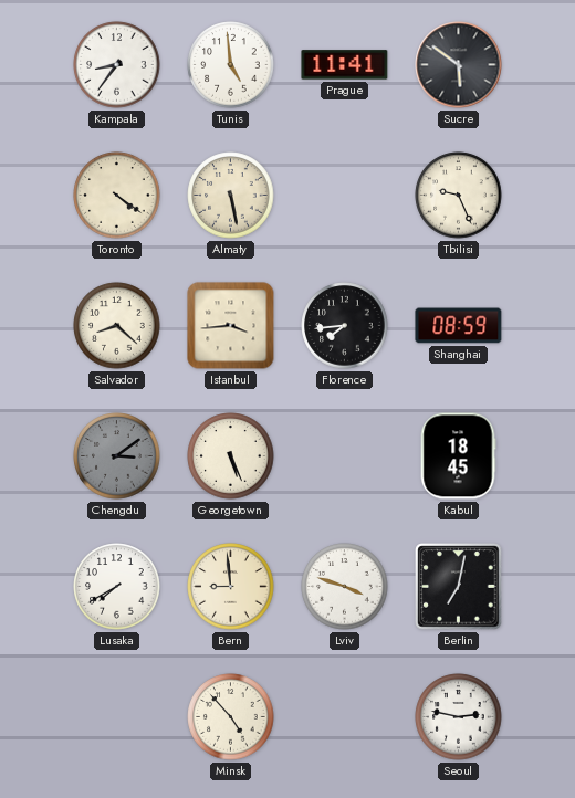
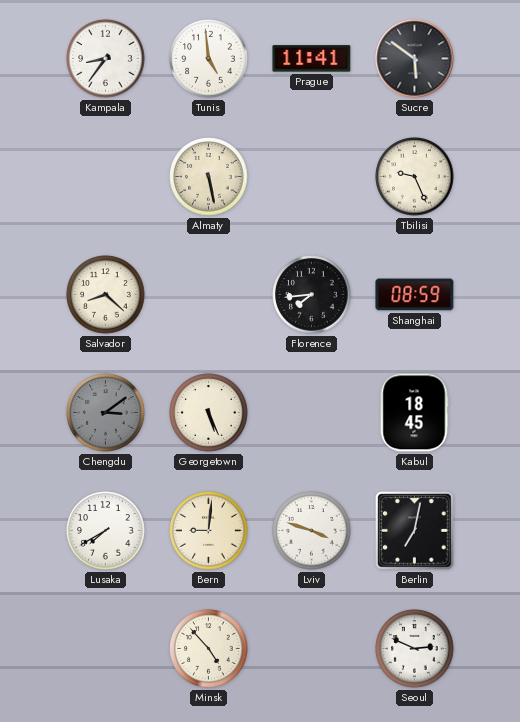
Toronto: 4:21 -> none
Istanbul: 3:44 -> none
Bern: 8:59 -> 9:01
Seoul: 2:47 -> 2:49
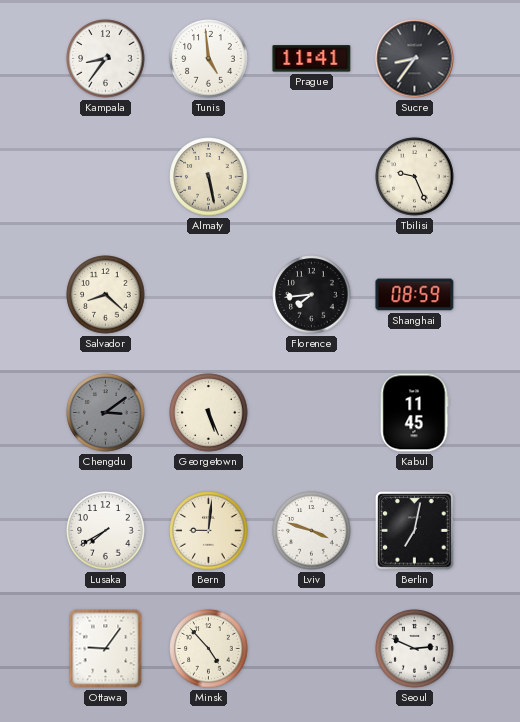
Sucre: 5:51 -> 8:36
Kabul: 18:45 -> 11:45
Ottawa: none -> 9:06
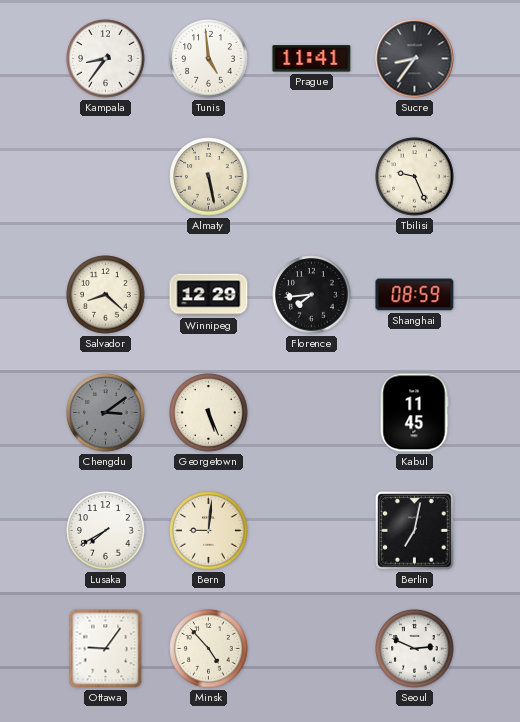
Winnipeg: none -> 12:29
Lviv: 3:48 -> none
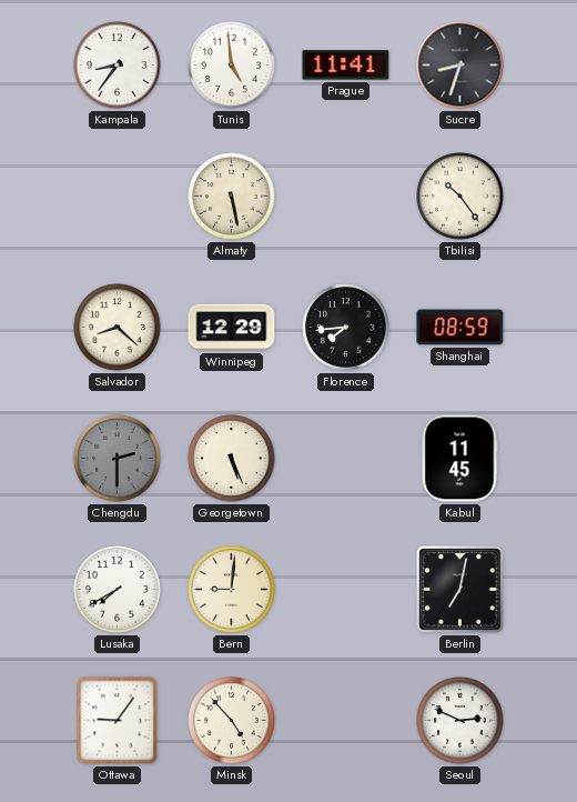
Sucre: 8:36 -> 8:33
Tbilisi: 9:26 -> 10:24
Chengdu: 3:09 -> 2:30
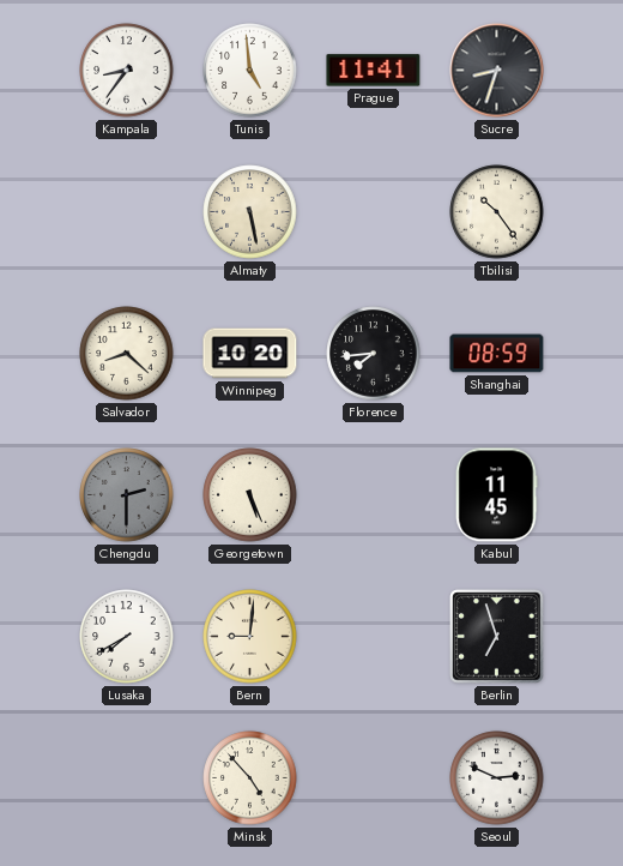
Winnipeg: 12:29 -> 10:20
Berlin: 7:02 -> 6:57
Ottawa: 9:06 -> none
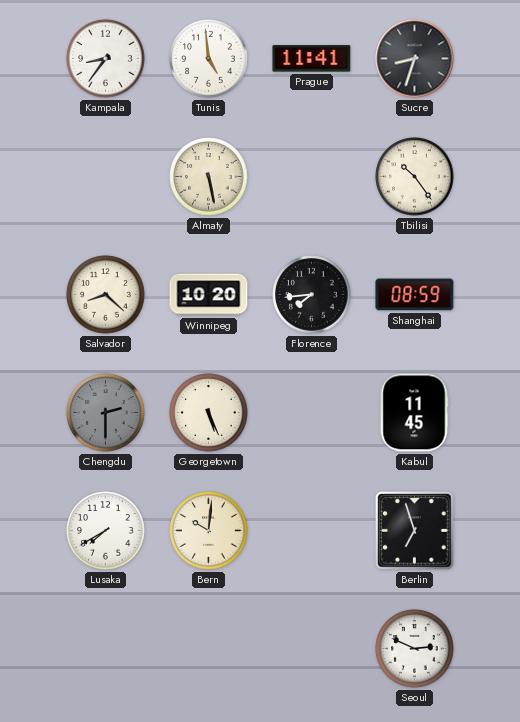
Bern: 9:01 -> 10:01
Minsk: 4:53 -> none
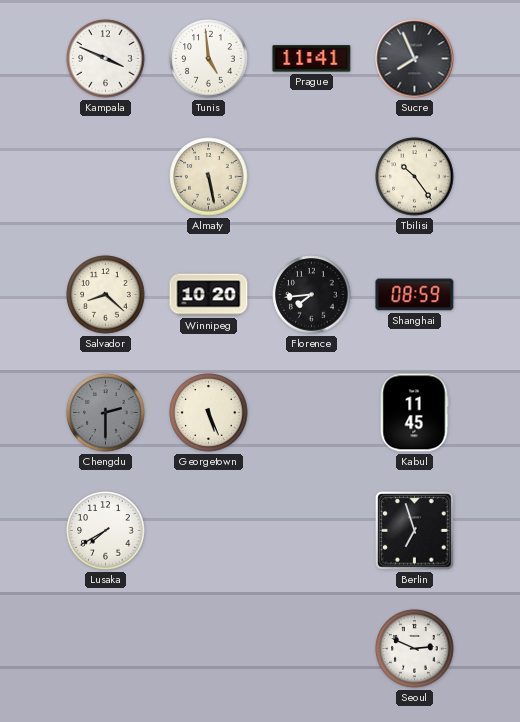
Kampala: 8:36 -> 3:49
Sucre: 8:33 -> 7:56
Bern: 10:01 -> none
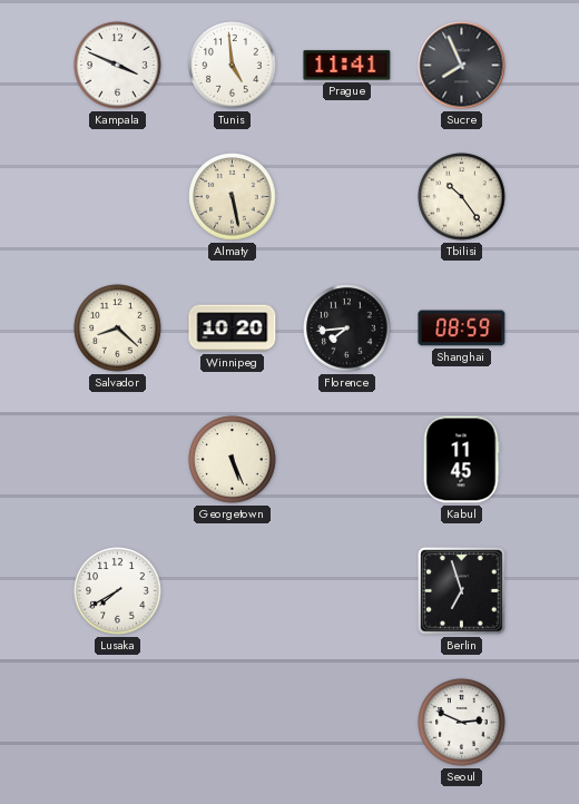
Chengdu: 2:30 -> none
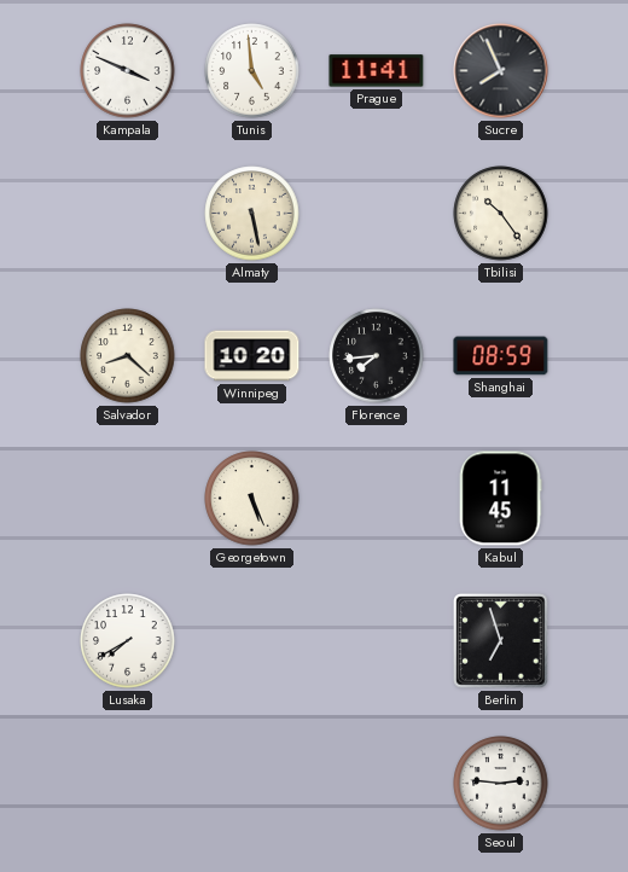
Seoul: 2:49 -> 2:46
